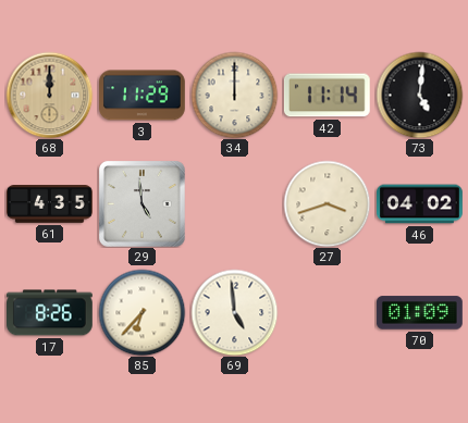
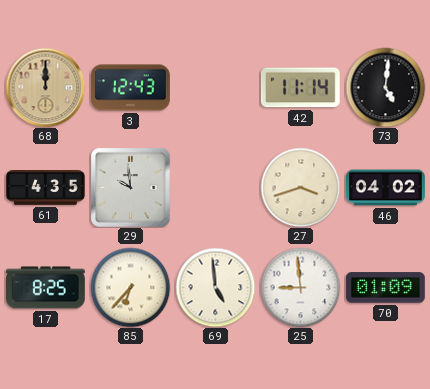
3: 11:29 -> 12:43
34: 12:00 -> none
29: 4:59 -> 9:59
17: 8:26 -> 8:25
25: none -> 8:59
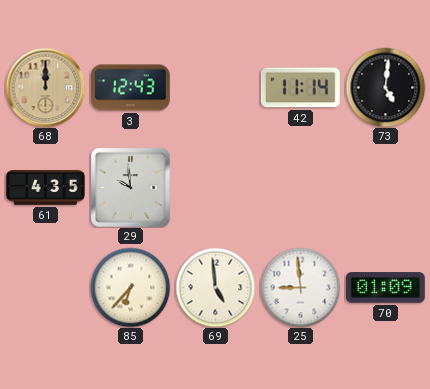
27: 3:42 -> none
46: 04:02 -> none
17: 8:25 -> none
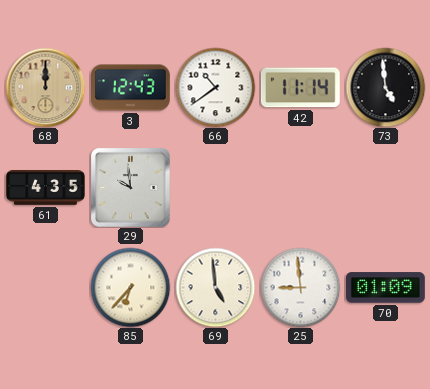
66: none -> 10:39
73: 5:01 -> 4:59
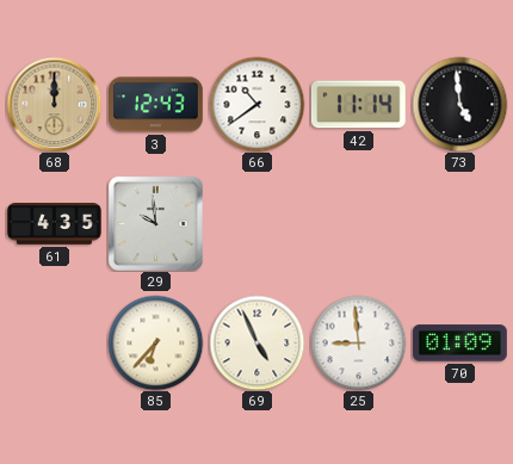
69: 4:59 -> 4:56
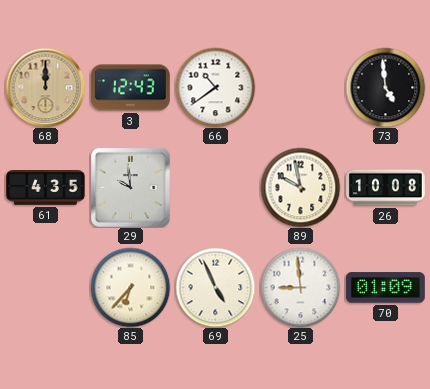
42: 11:14 -> none
89: none -> 9:58
26: none -> 10:08
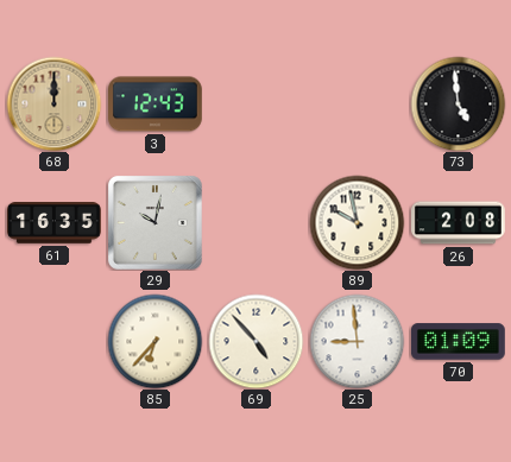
66: 10:39 -> none
61: 4:35 -> 16:35
29: 9:59 -> 10:02
26: 10:08 -> 2:08
69: 4:56 -> 4:53
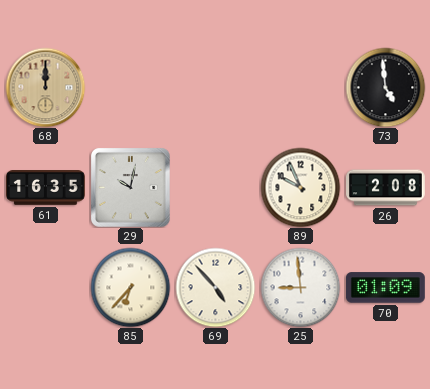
3: 12:43 -> none
89: 9:58 -> 9:56
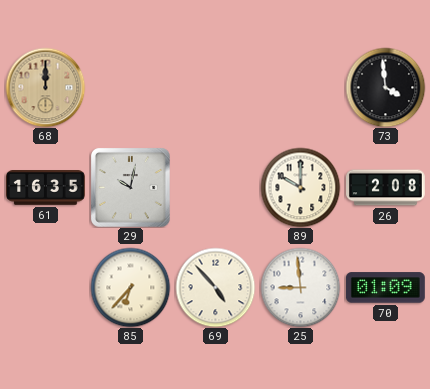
73: 4:59 -> 3:59
89: 9:56 -> 10:00
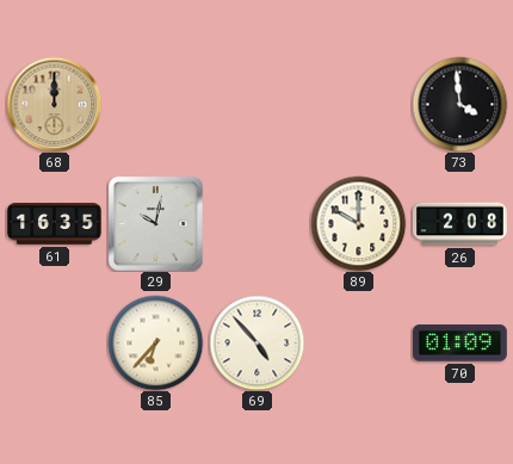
25: 8:59 -> none
